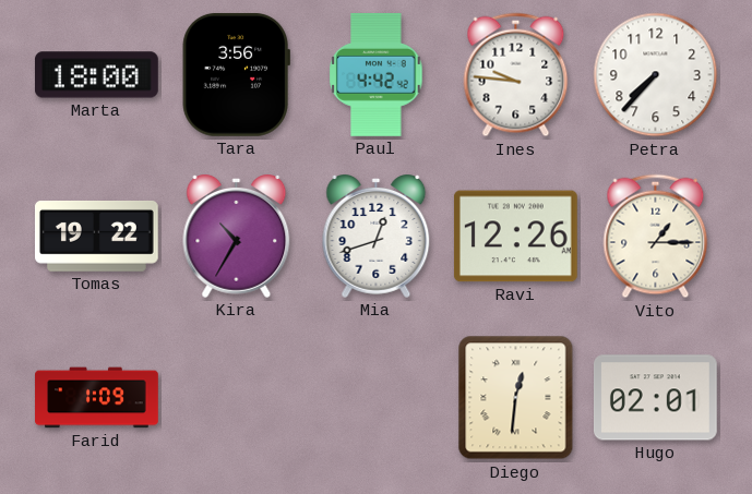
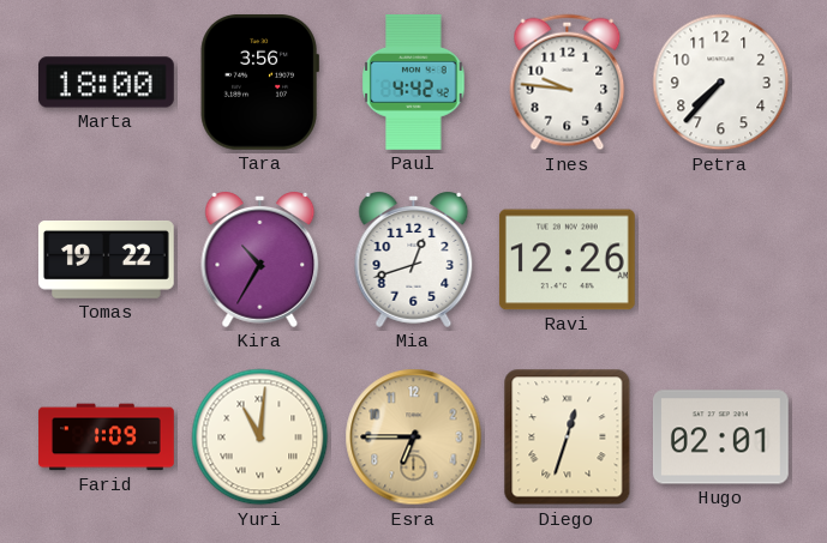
Vito: 1:15 -> none
Yuri: none -> 11:01
Esra: none -> 6:45
Diego: 12:31 -> 12:33
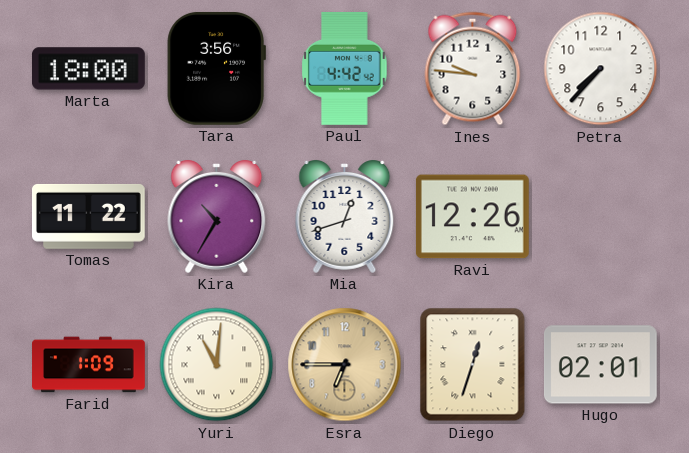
Tomas: 19:22 -> 11:22
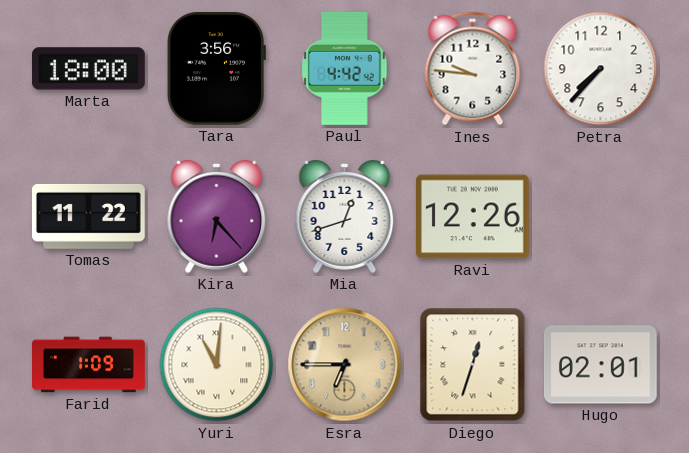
Kira: 10:35 -> 6:23
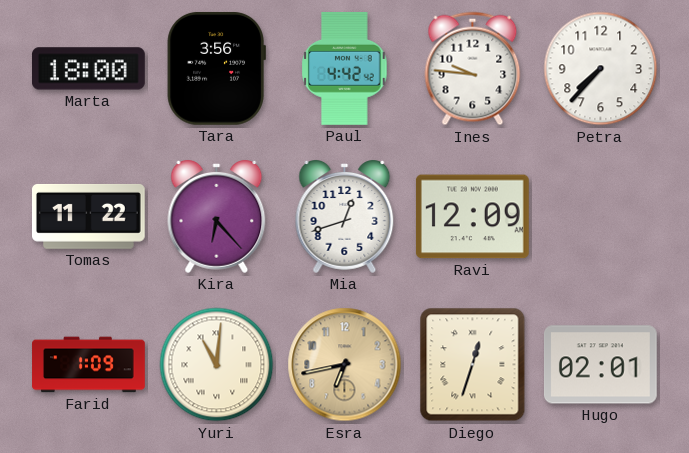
Ravi: 12:26 -> 12:09
Esra: 6:45 -> 6:43
